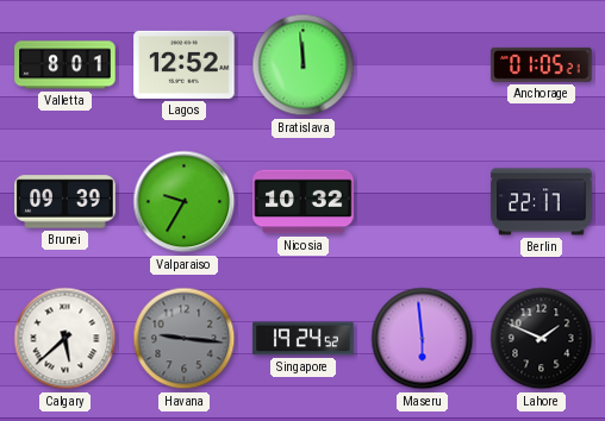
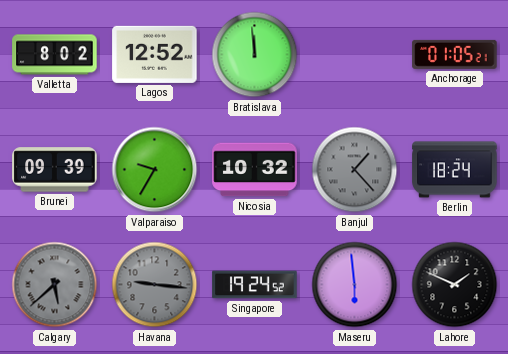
Valletta: 8:01 -> 8:02
Banjul: none -> 1:23
Berlin: 22:17 -> 18:24
Calgary dial: white -> grey
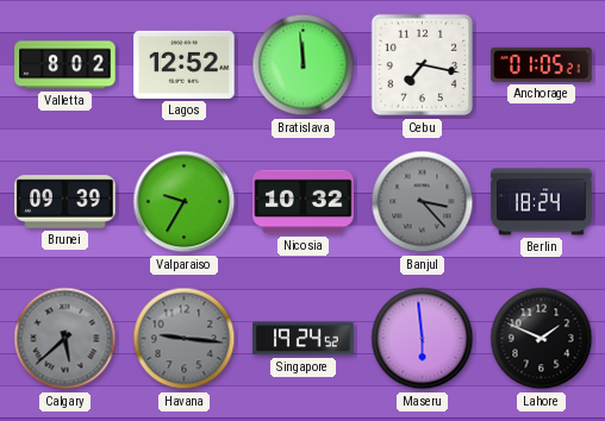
Cebu: none -> 7:17
Banjul: 1:23 -> 3:23
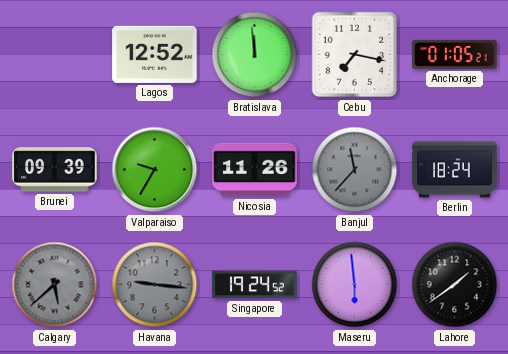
Valletta: 8:02 -> none
Nicosia: 10:32 -> 11:26
Banjul: 3:23 -> 11:37
Lahore: 1:49 -> 1:39
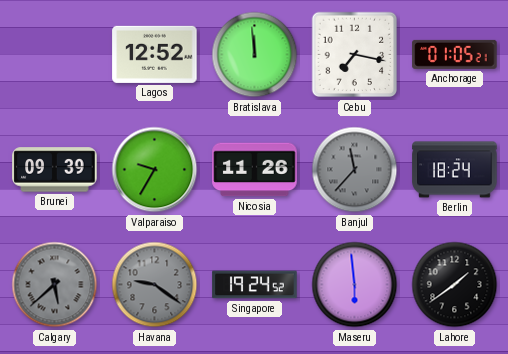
Havana: 9:16 -> 9:21
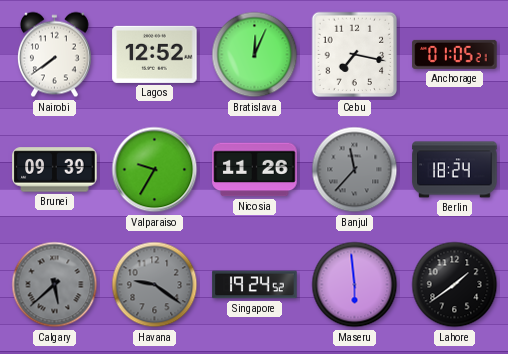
Nairobi: none -> 7:39
Bratislava: 11:59 -> 12:04
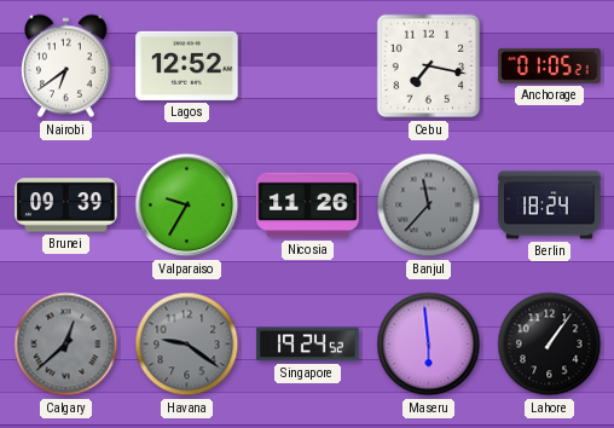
Nairobi: 7:39 -> 6:39
Bratislava: 12:04 -> none
Calgary: 5:38 -> 12:38
Lahore: 1:39 -> 1:06
